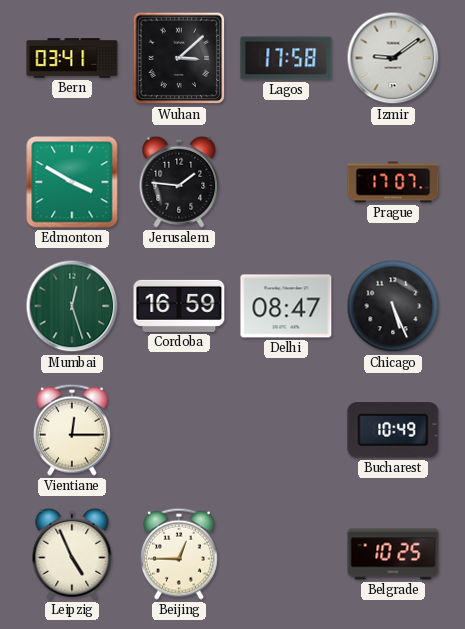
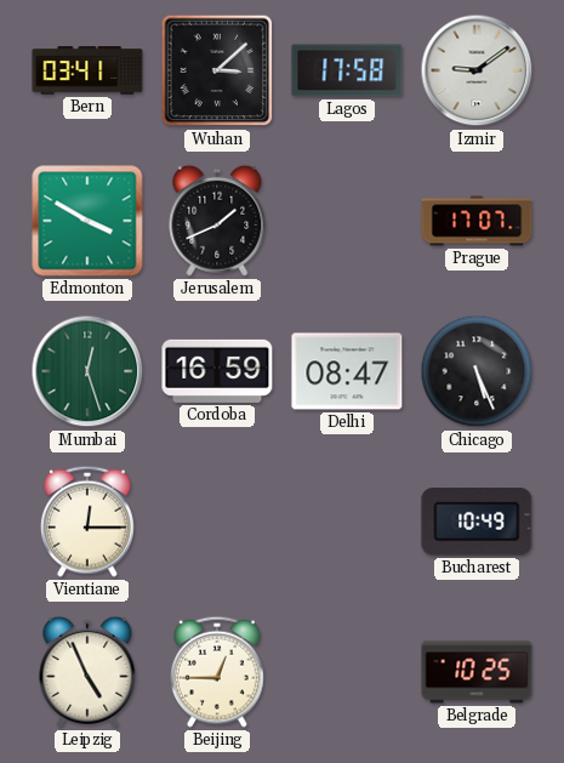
Jerusalem: 1:46 -> 1:41
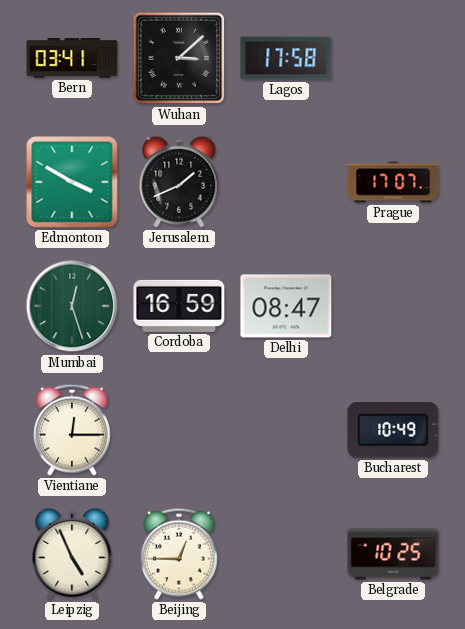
Izmir: 9:09 -> none
Chicago: 5:26 -> none
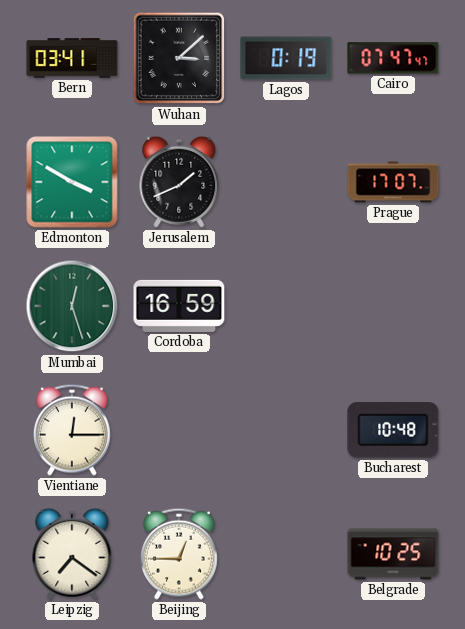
Lagos: 17:58 -> 0:19
Cairo: none -> 07:47
Delhi: 08:47 -> none
Bucharest: 10:49 -> 10:48
Leipzig: 4:56 -> 7:21
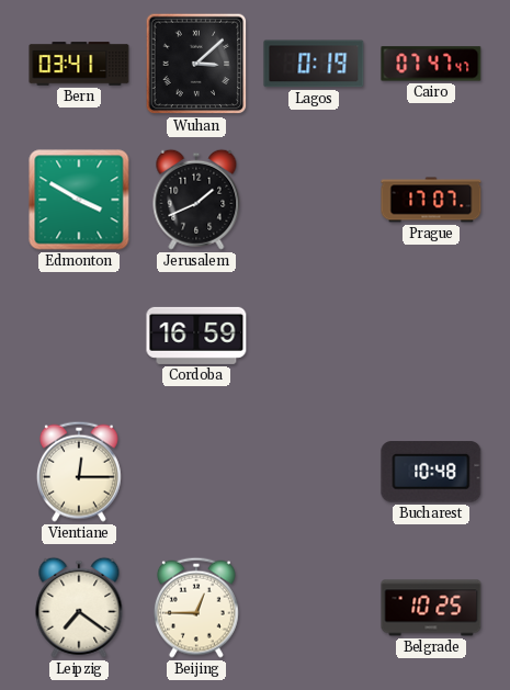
Mumbai: 12:27 -> none
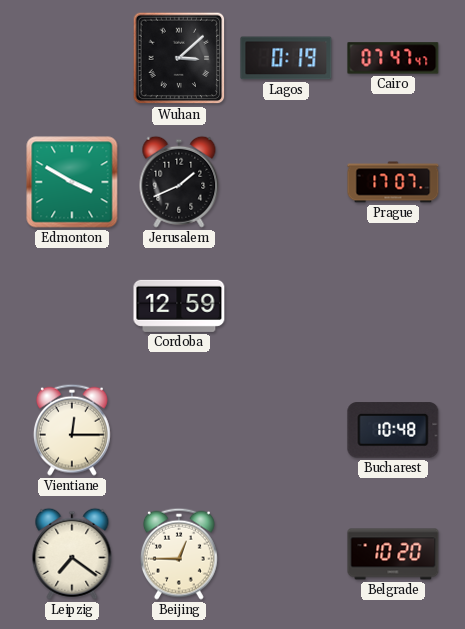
Bern: 03:41 -> none
Cordoba: 16:59 -> 12:59
Belgrade: 10:25 -> 10:20
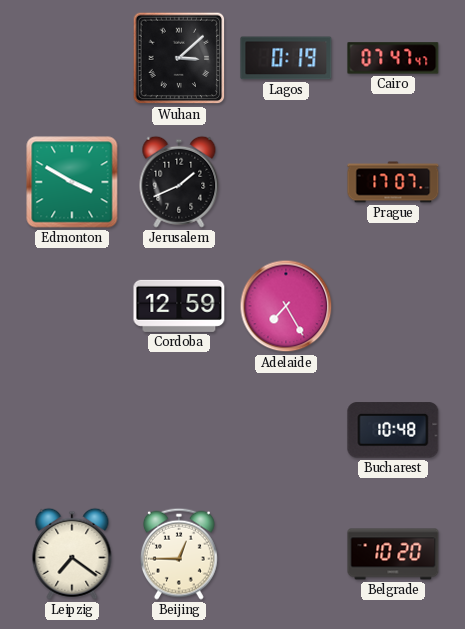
Adelaide: none -> 7:25
Vientiane: 12:15 -> none
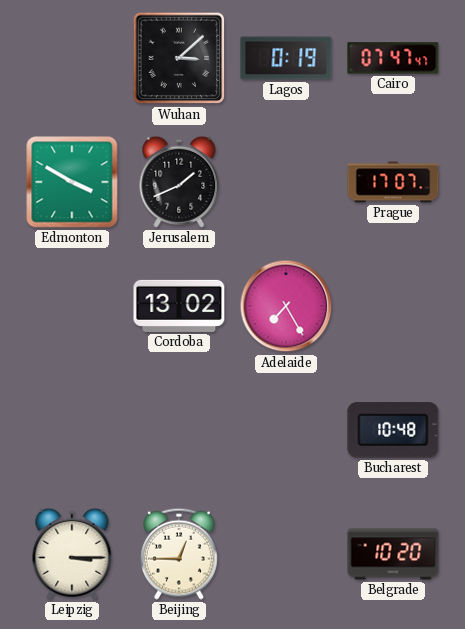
Cordoba: 12:59 -> 13:02
Leipzig: 7:21 -> 3:15
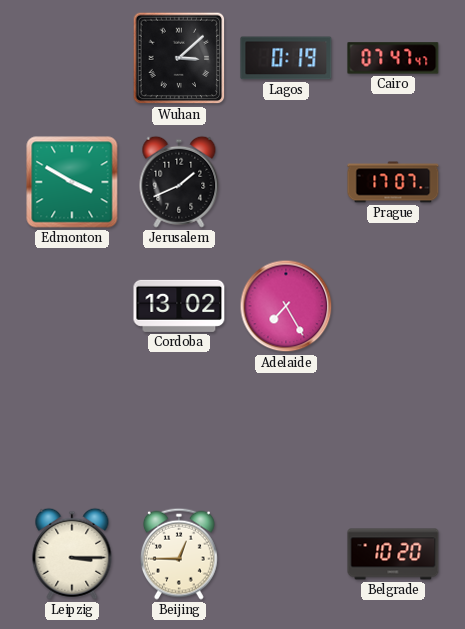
Bucharest: 10:48 -> none
